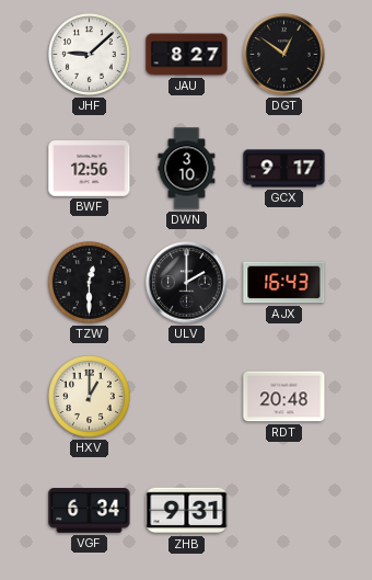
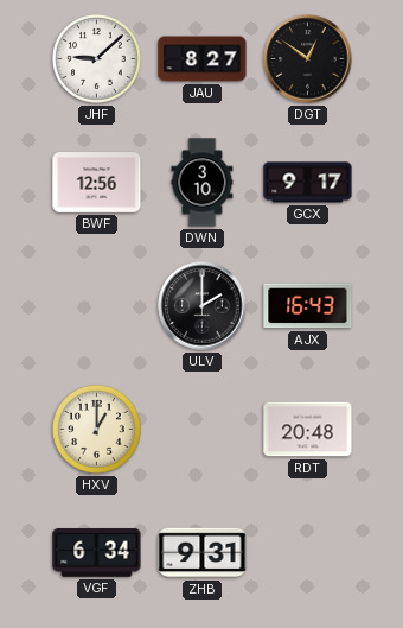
TZW: 12:30 -> none
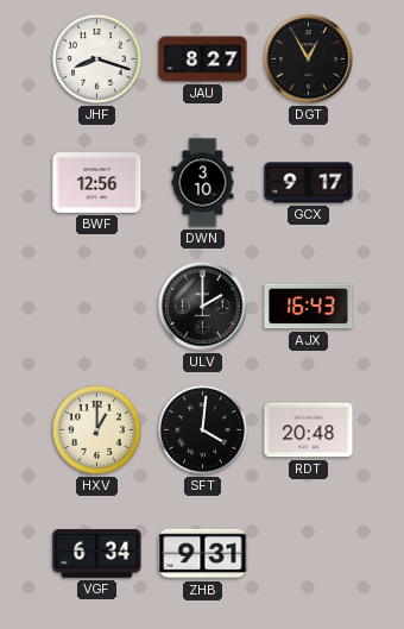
JHF: 9:08 -> 8:18
DGT: 12:51 -> 12:55
SFT: none -> 4:01
